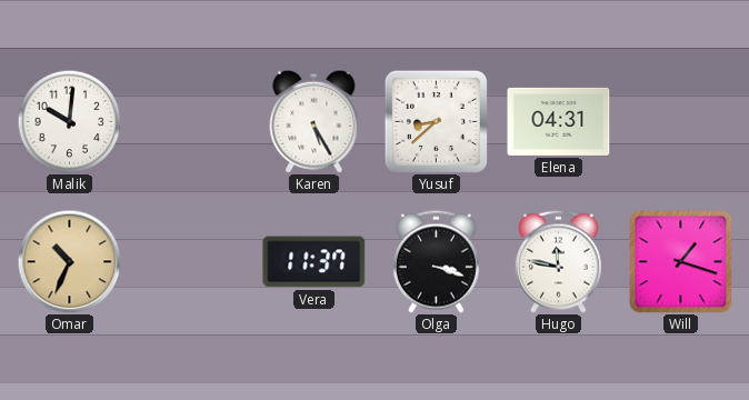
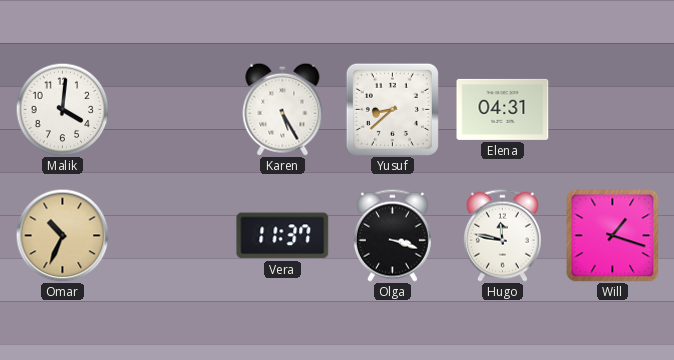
Malik: 10:01 -> 4:01
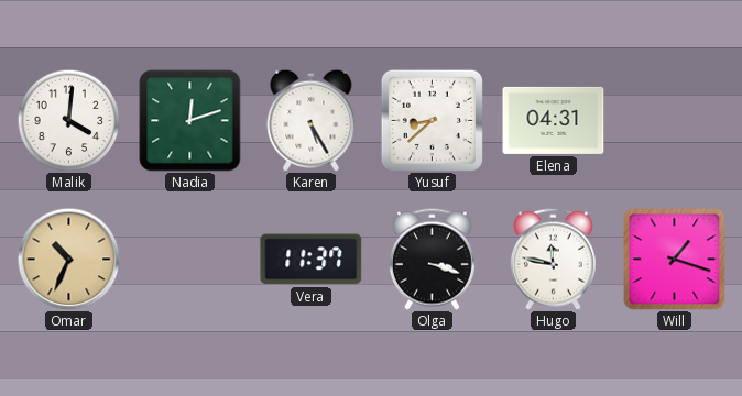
Nadia: none -> 12:12
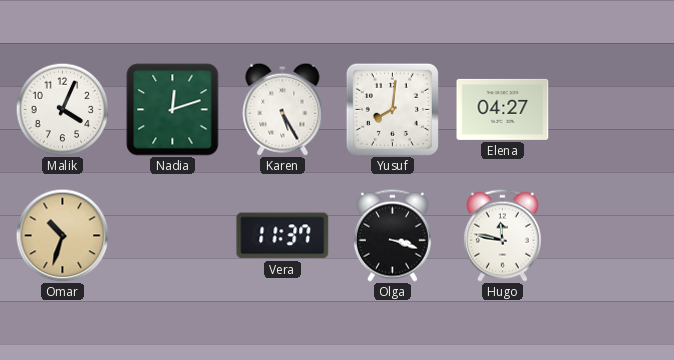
Malik: 4:01 -> 4:04
Yusuf: 8:38 -> 8:01
Elena: 04:31 -> 04:27
Omar: 10:34 -> 10:33
Will: 1:18 -> none
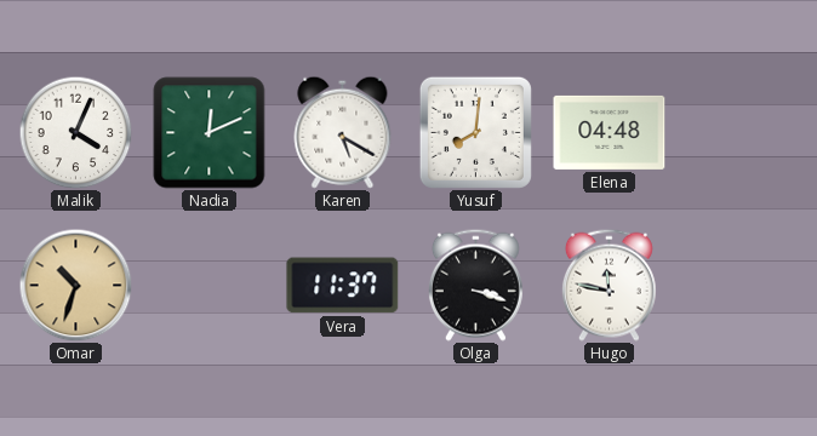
Nadia: 12:12 -> 12:11
Karen: 5:25 -> 5:20
Elena: 04:27 -> 04:48
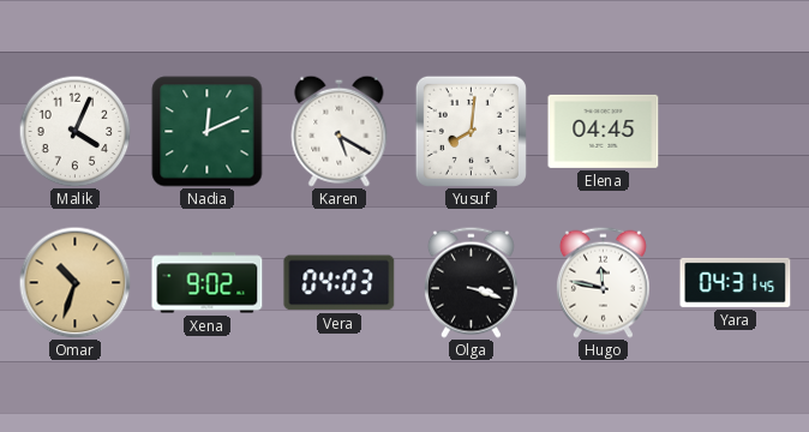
Elena: 04:48 -> 04:45
Xena: none -> 9:02
Vera: 11:37 -> 04:03
Yara: none -> 04:31
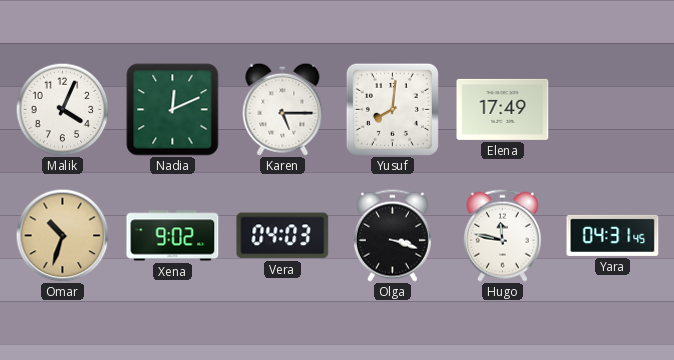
Karen: 5:20 -> 5:15
Elena: 04:45 -> 17:49
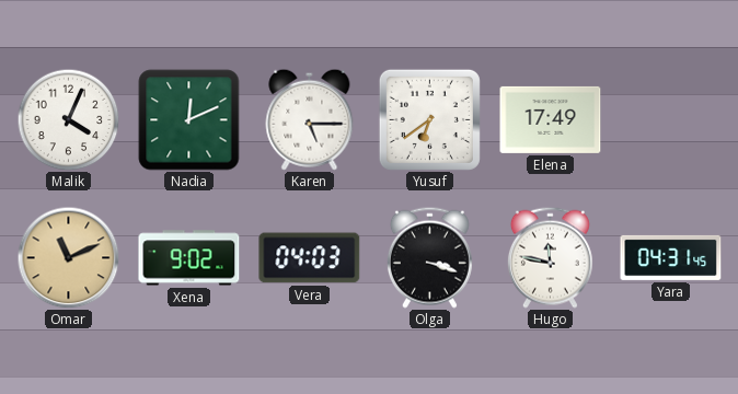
Yusuf: 8:01 -> 6:39
Omar: 10:33 -> 11:11
